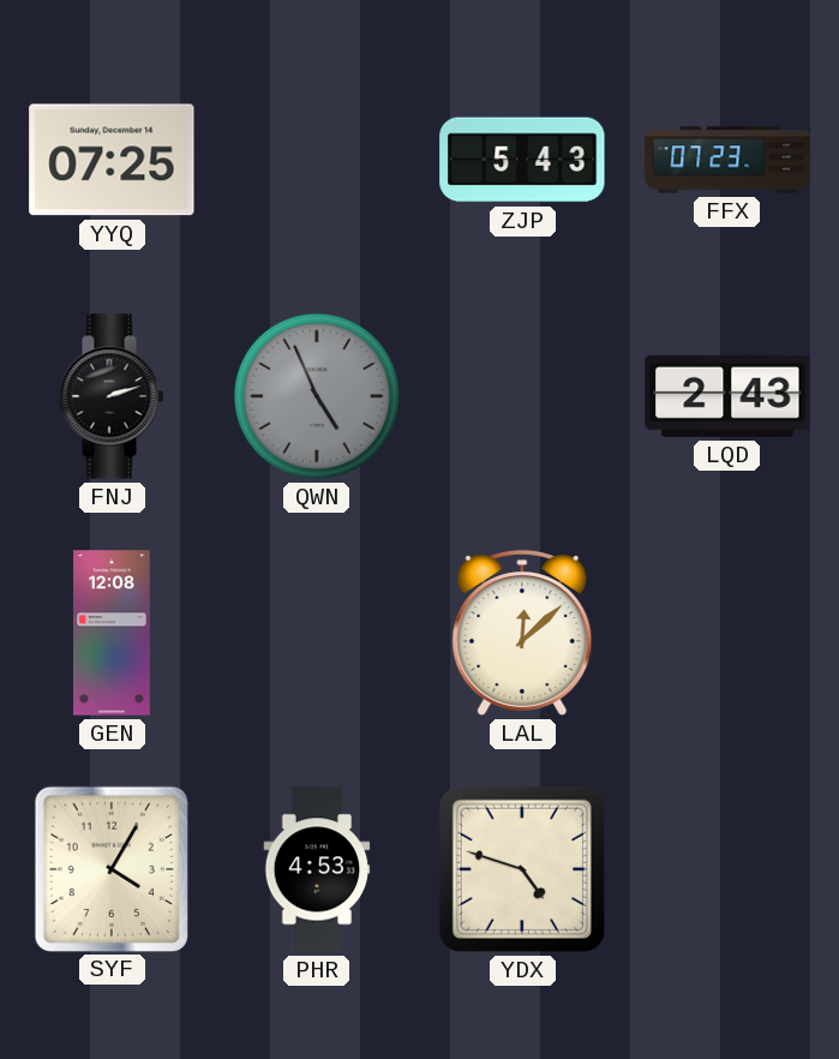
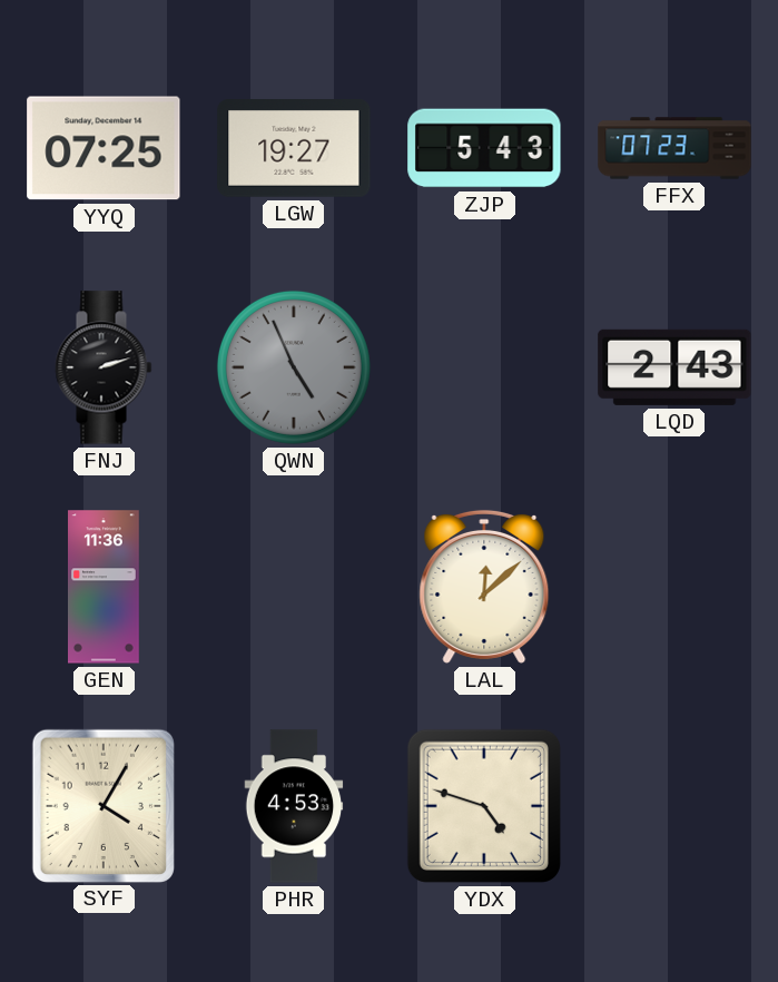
LGW: none -> 19:27
GEN: 12:08 -> 11:36
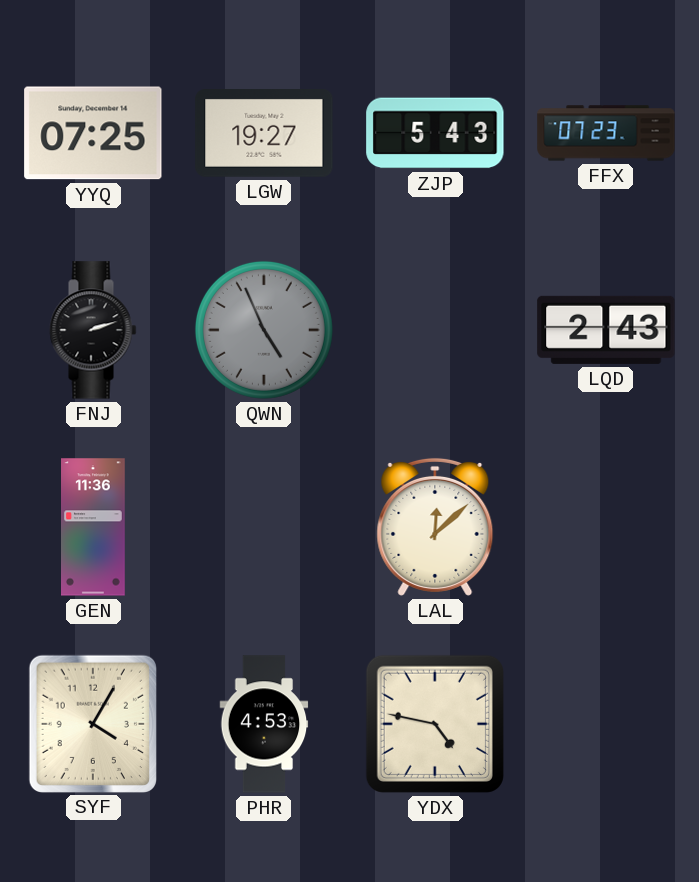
YDX: 4:48 -> 4:47
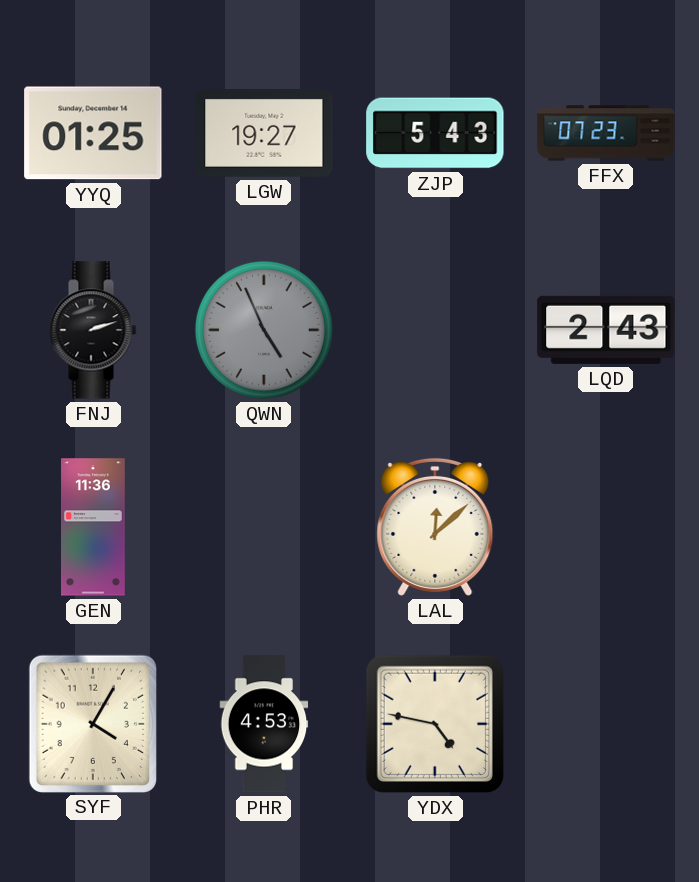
YYQ: 07:25 -> 01:25
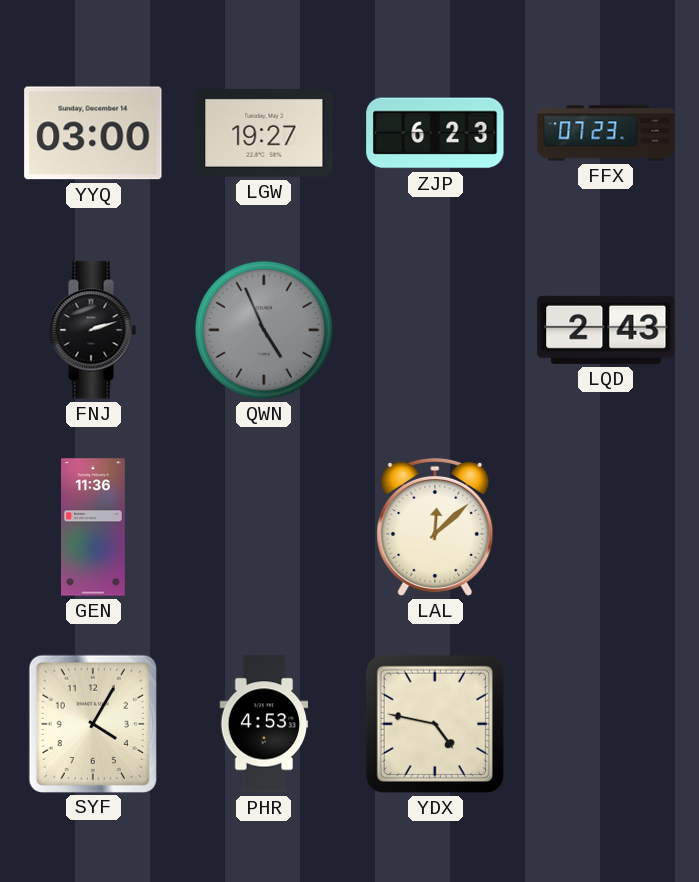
YYQ: 01:25 -> 03:00
ZJP: 5:43 -> 6:23
